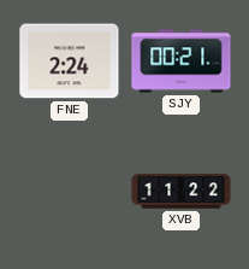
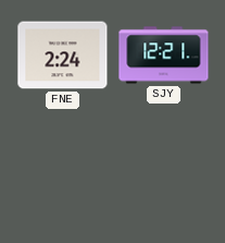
SJY: 00:21 -> 12:21
XVB: 11:22 -> none
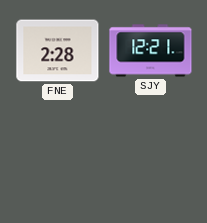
FNE: 2:24 -> 2:28
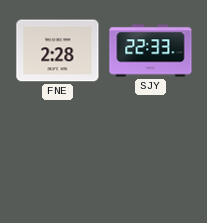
SJY: 12:21 -> 22:33
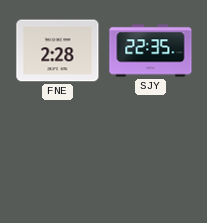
SJY: 22:33 -> 22:35
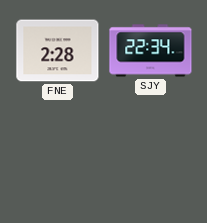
SJY: 22:35 -> 22:34
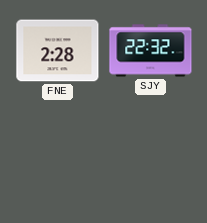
SJY: 22:34 -> 22:32
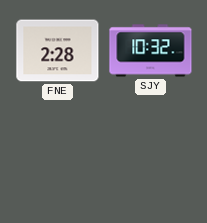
SJY: 22:32 -> 10:32
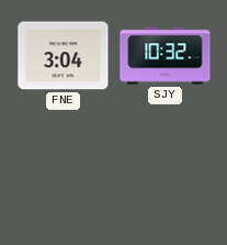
FNE: 2:28 -> 3:04
